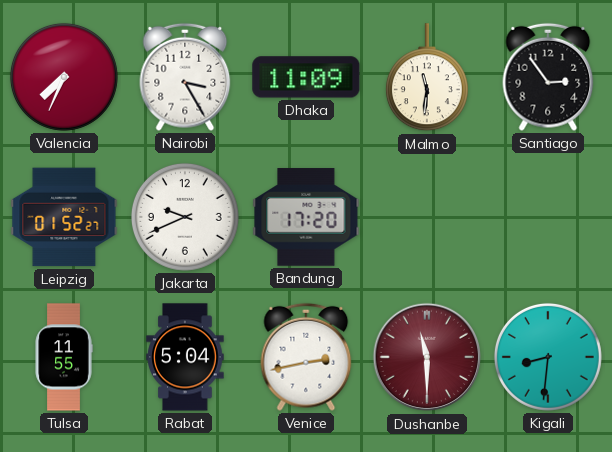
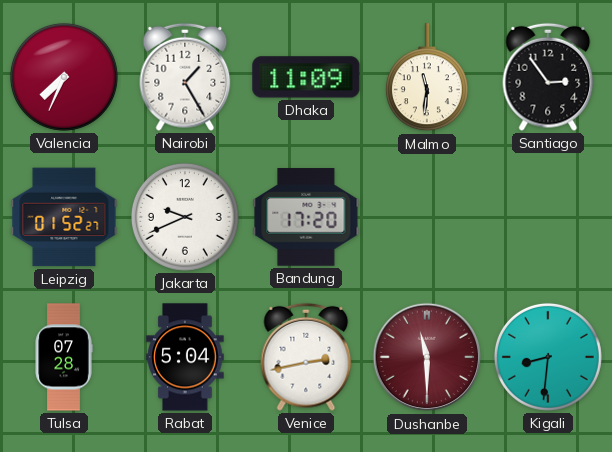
Nairobi: 3:25 -> 1:25
Tulsa: 11:55 -> 07:28
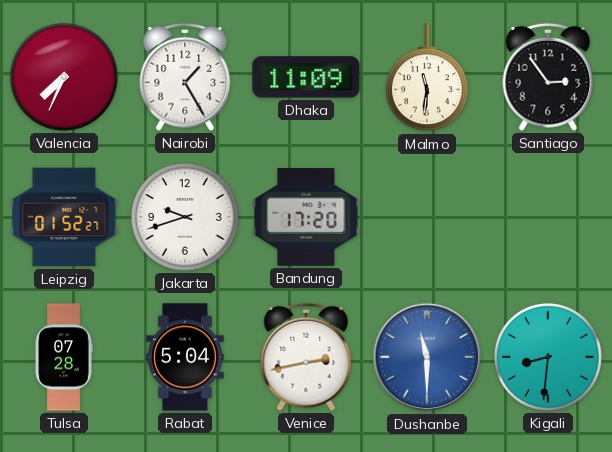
Jakarta: 9:41 -> 9:42
Dushanbe dial: burgundy -> blue
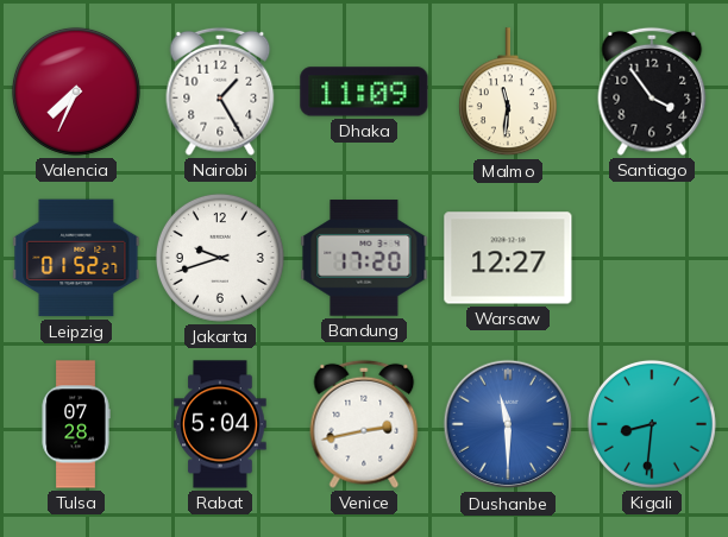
Santiago: 2:54 -> 3:54
Warsaw: none -> 12:27
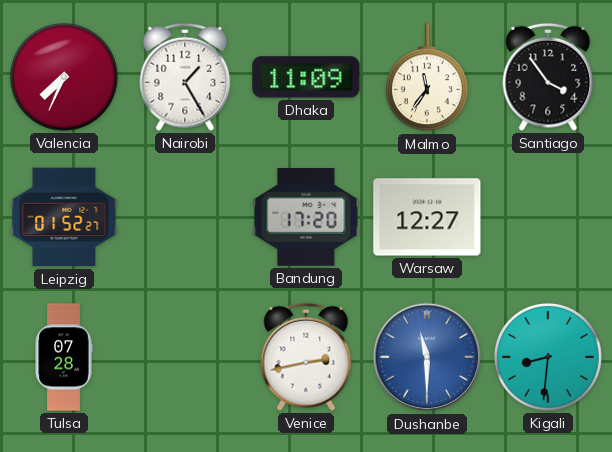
Malmo: 11:31 -> 11:36
Jakarta: 9:42 -> none
Rabat: 5:04 -> none
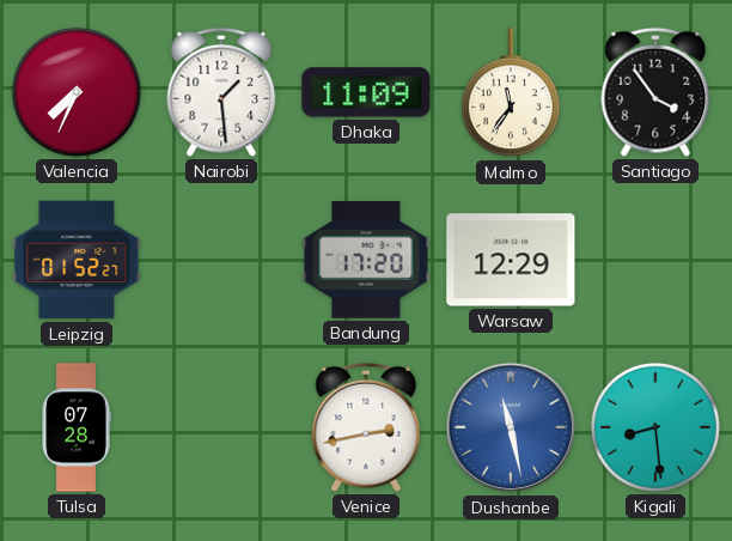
Nairobi: 1:25 -> 1:29
Warsaw: 12:27 -> 12:29
Dushanbe: 11:30 -> 11:28
Kigali: 8:31 -> 8:29
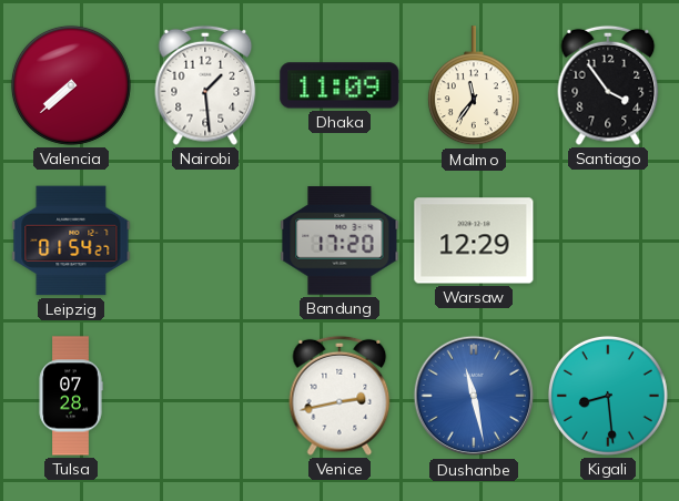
Valencia: 7:34 -> 7:38
Leipzig: 01:52 -> 01:54
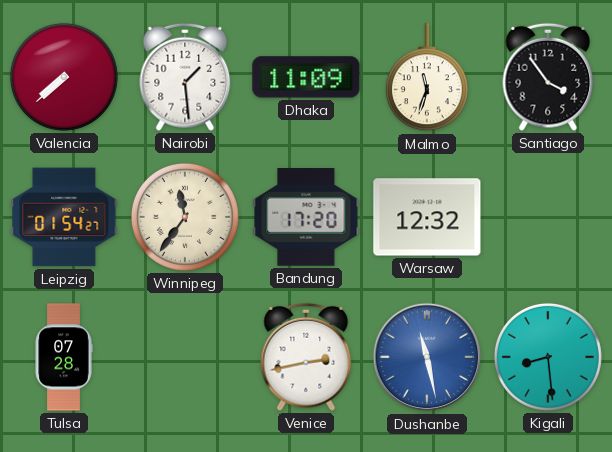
Malmo: 11:36 -> 11:33
Winnipeg: none -> 11:36
Warsaw: 12:29 -> 12:32
